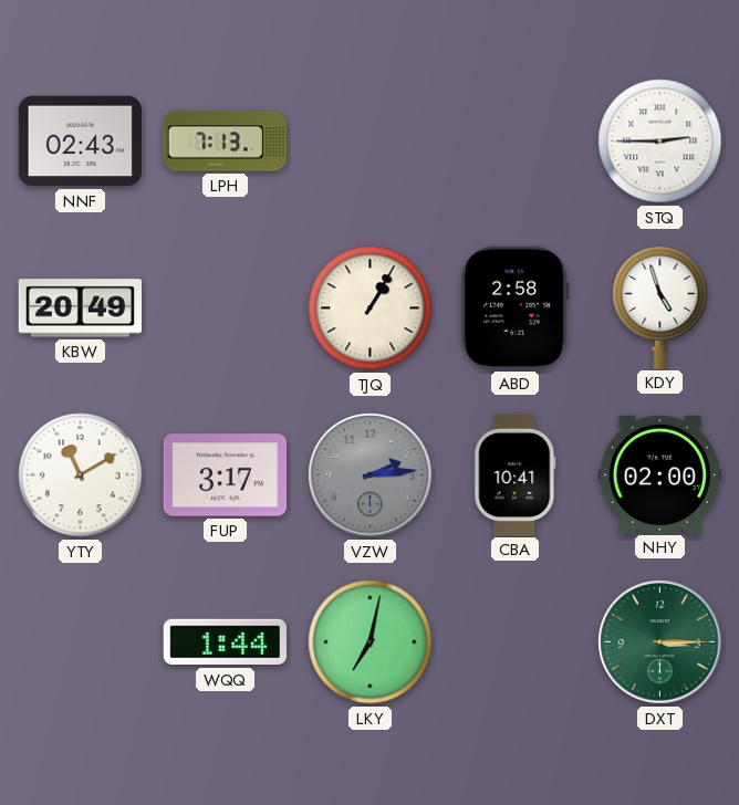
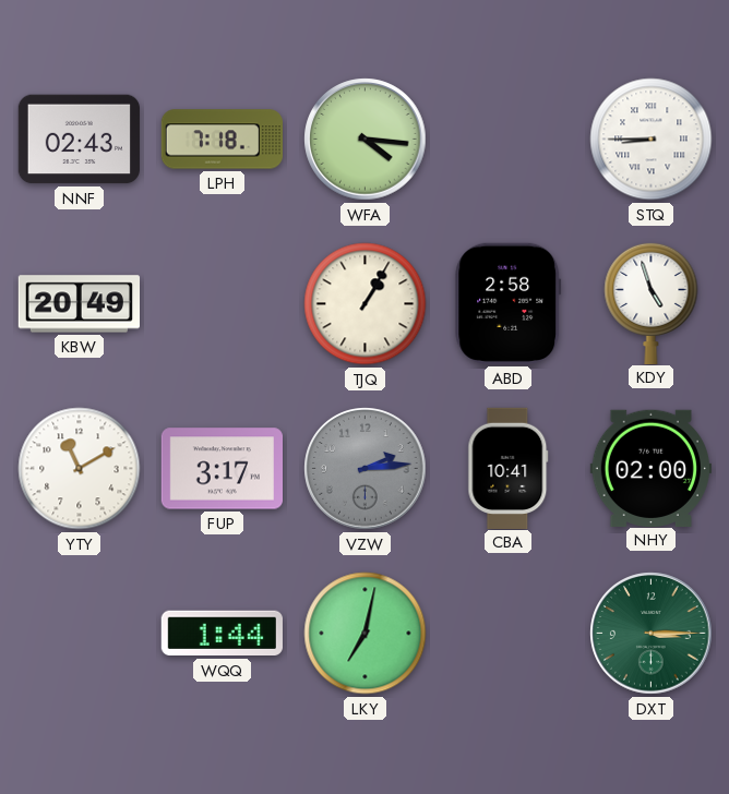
LPH: 7:13 -> 7:18
WFA: none -> 4:16
STQ: 2:45 -> 8:45
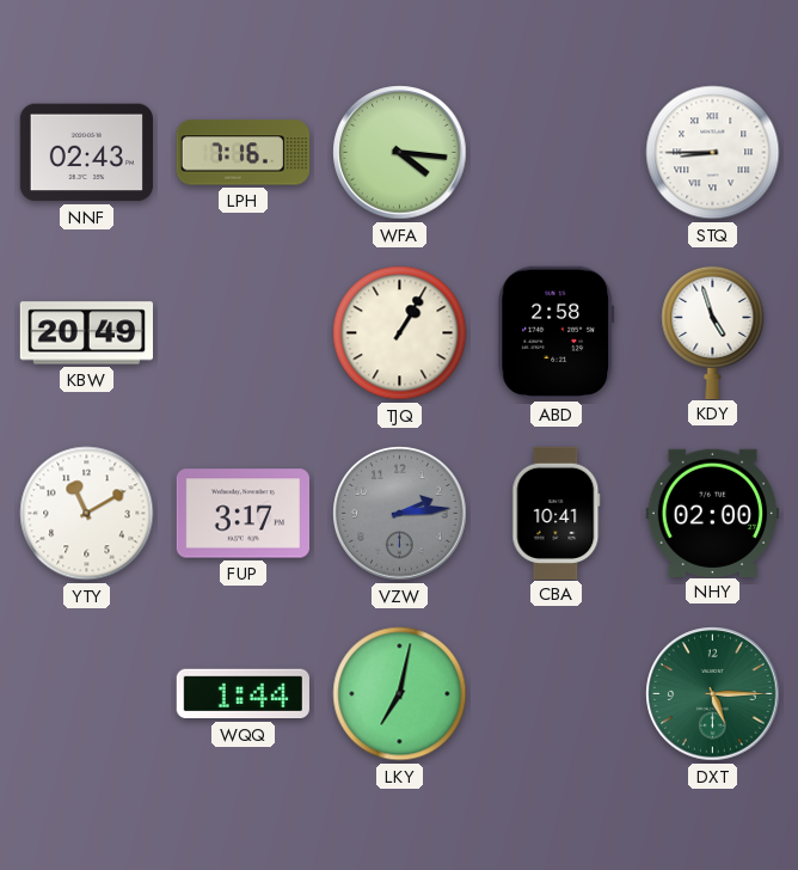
LPH: 7:18 -> 7:16
DXT: 3:15 -> 5:15
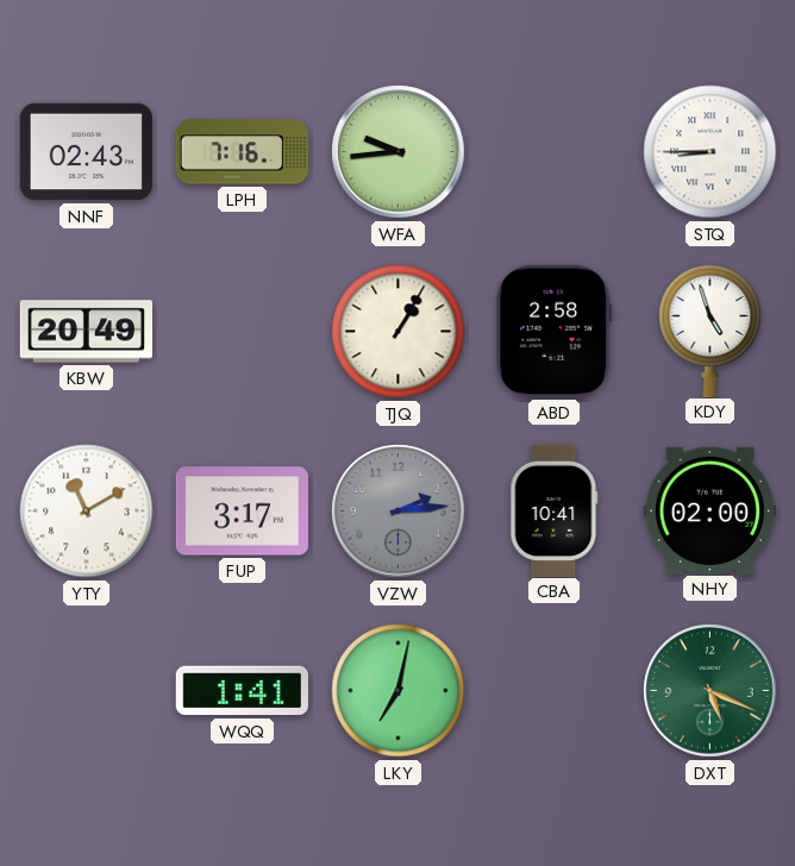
WFA: 4:16 -> 9:44
WQQ: 1:44 -> 1:41
DXT: 5:15 -> 5:19
